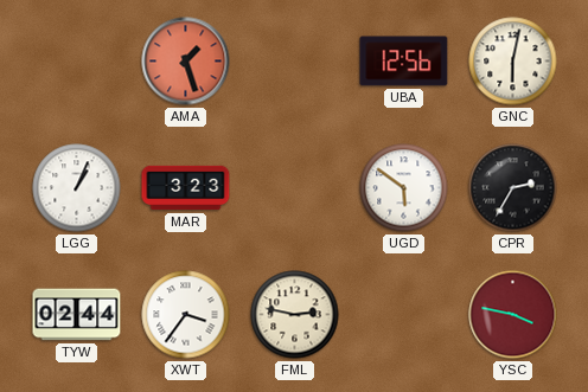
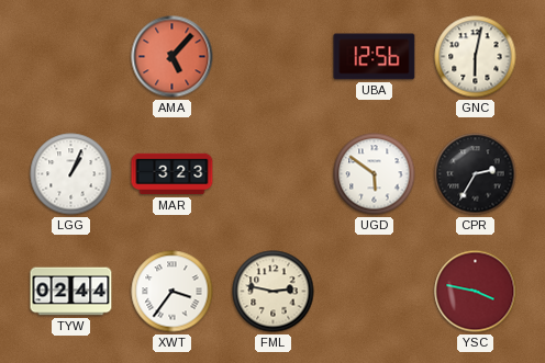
AMA: 1:27 -> 5:07
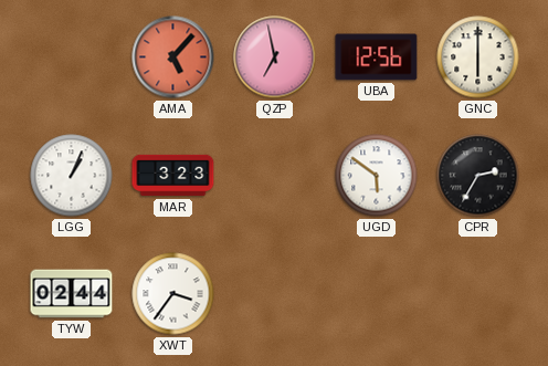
QZP: none -> 6:58
GNC: 6:02 -> 6:00
FML: 2:47 -> none
YSC: 3:47 -> none
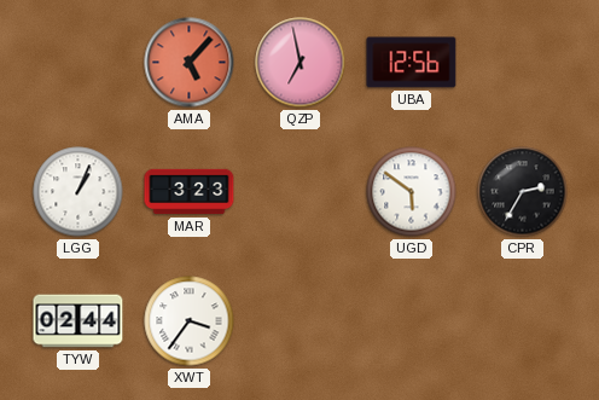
GNC: 6:00 -> none
